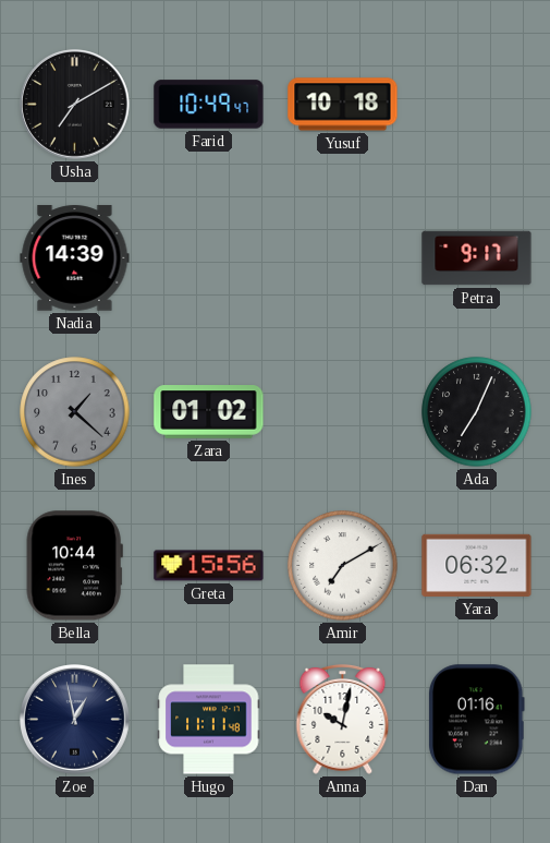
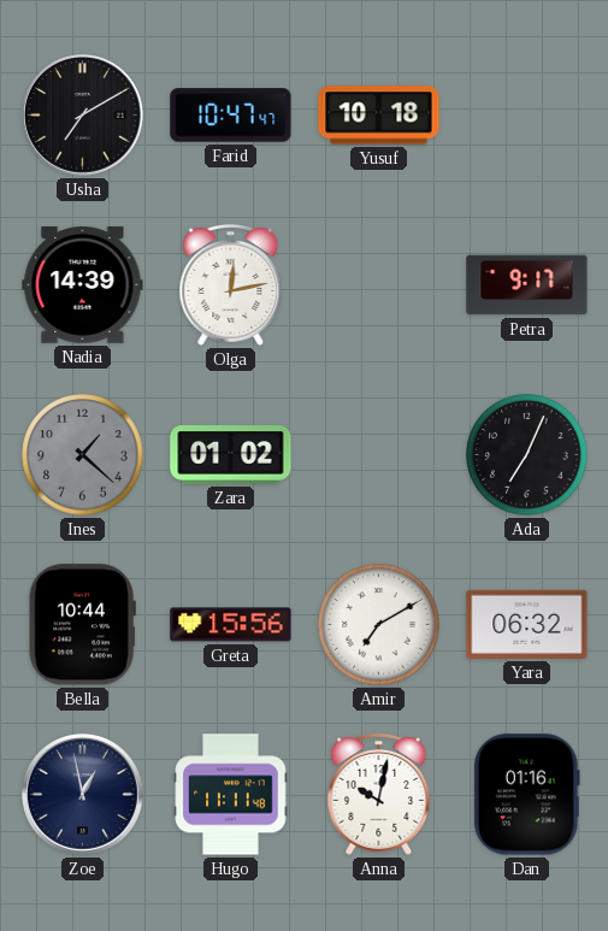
Farid: 10:49 -> 10:47
Olga: none -> 12:13
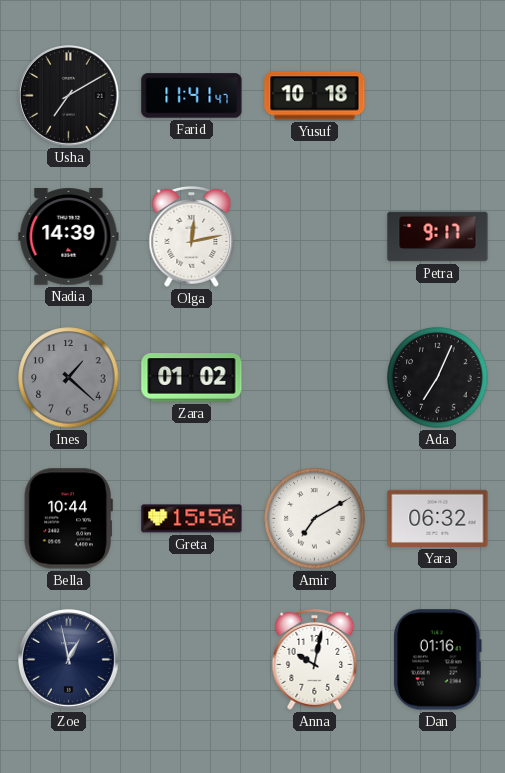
Farid: 10:47 -> 11:41
Hugo: 11:11 -> none
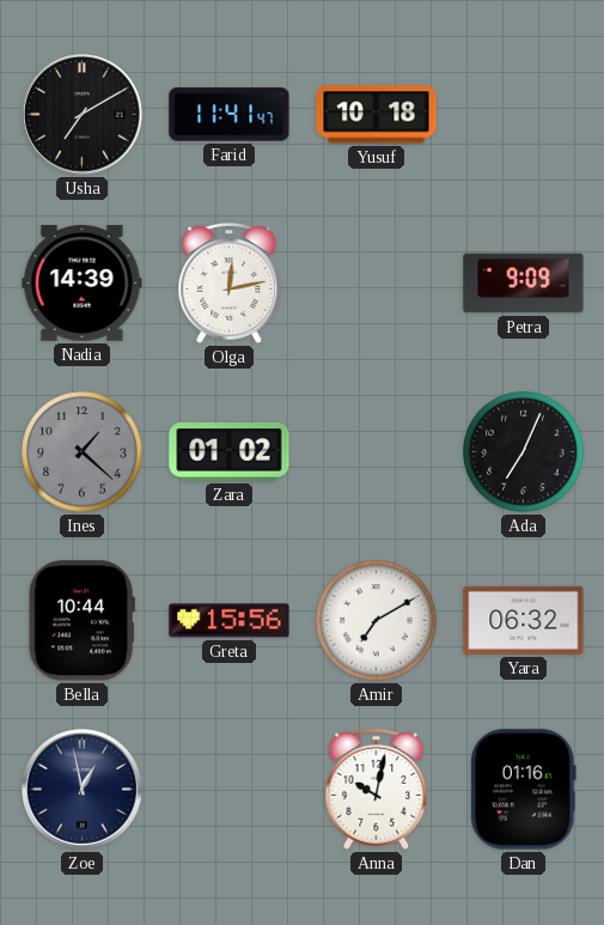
Petra: 9:17 -> 9:09
